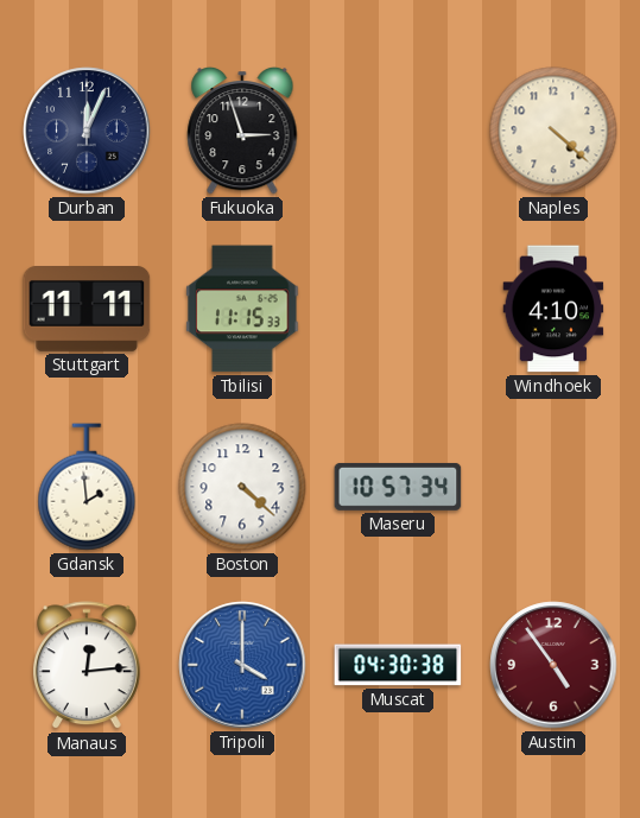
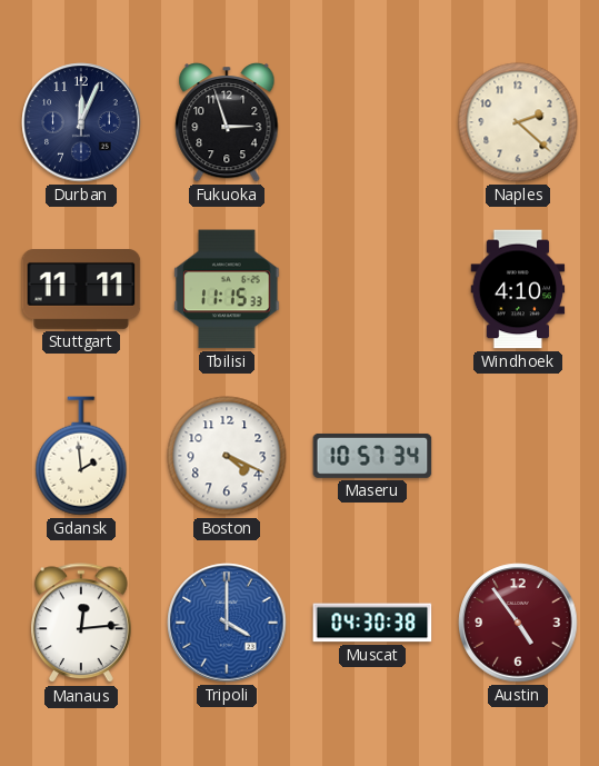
Naples: 4:22 -> 2:22
Boston: 4:22 -> 4:19
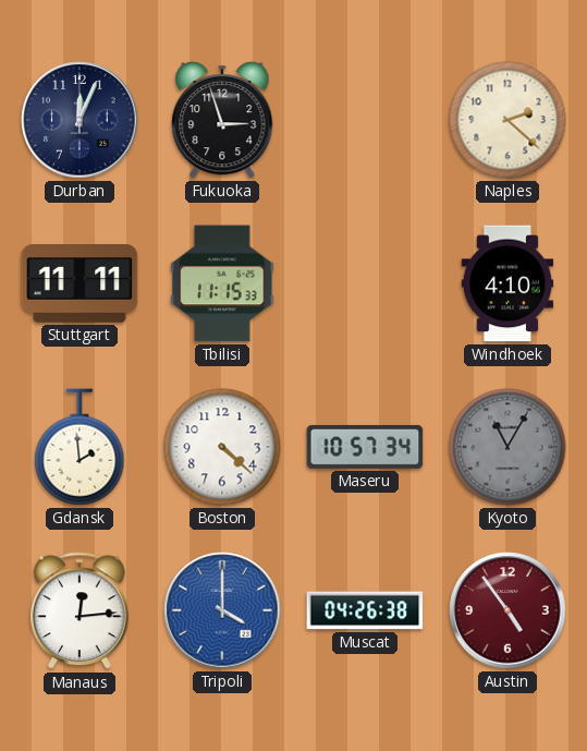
Boston: 4:19 -> 4:22
Kyoto: none -> 11:05
Muscat: 04:30 -> 04:26
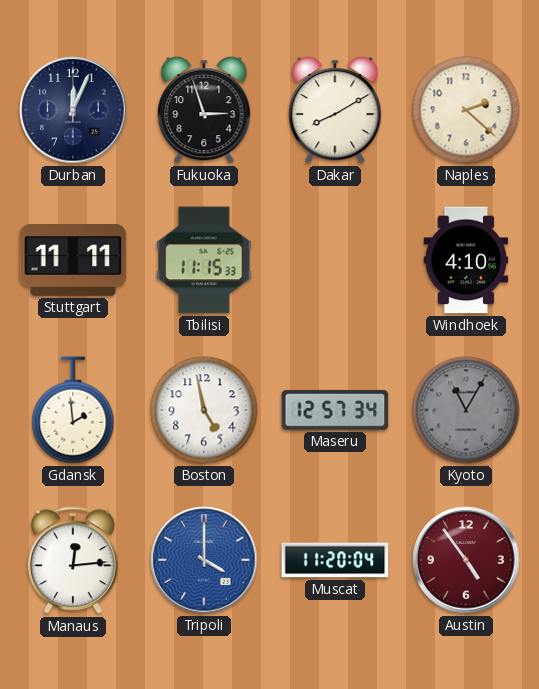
Dakar: none -> 8:10
Boston: 4:22 -> 4:58
Maseru: 10:57 -> 12:57
Muscat: 04:26 -> 11:20
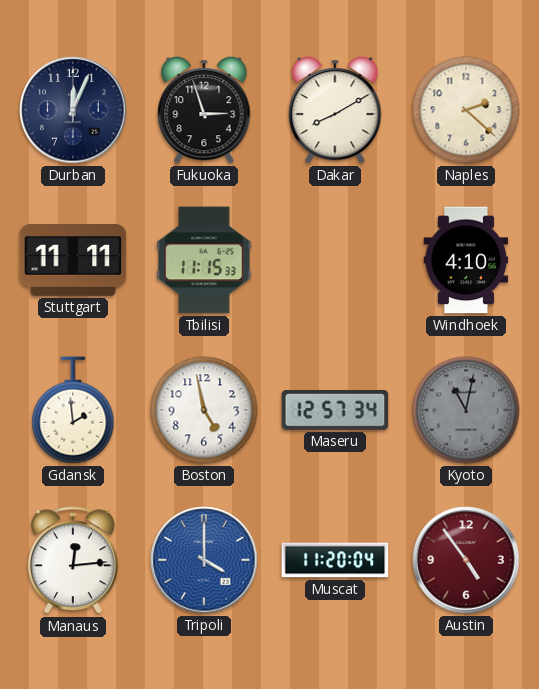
Kyoto: 11:05 -> 11:02
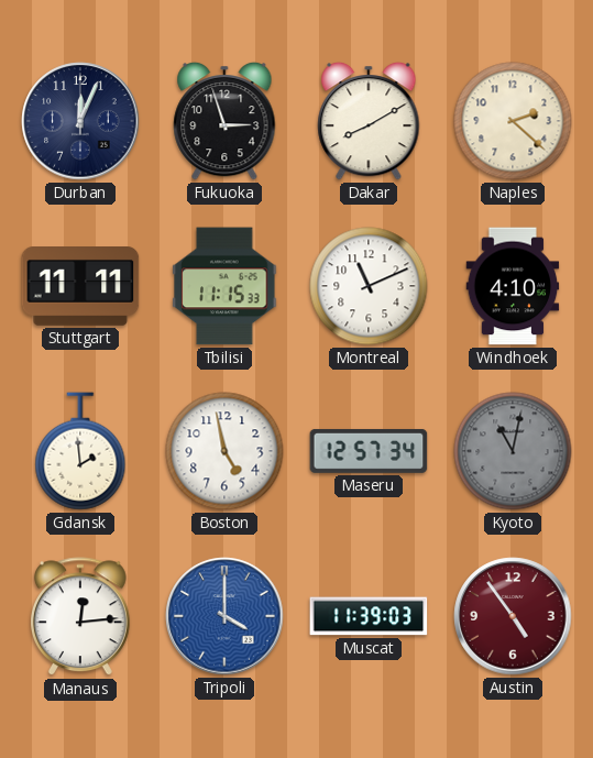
Montreal: none -> 11:11
Muscat: 11:20 -> 11:39
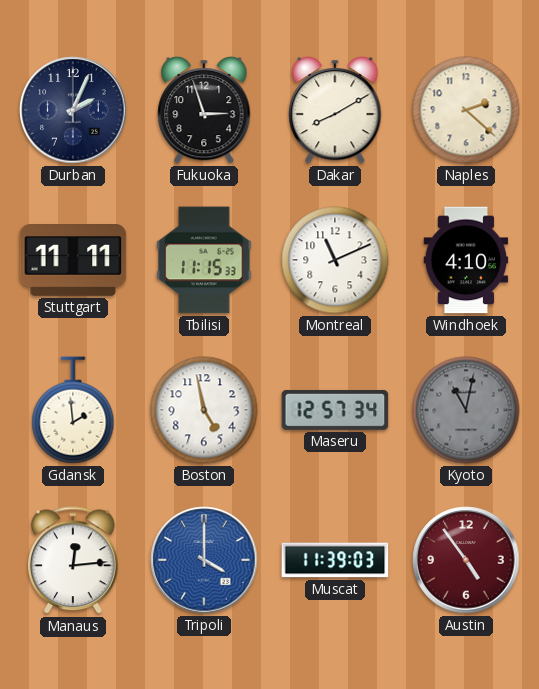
Durban: 12:04 -> 2:04
